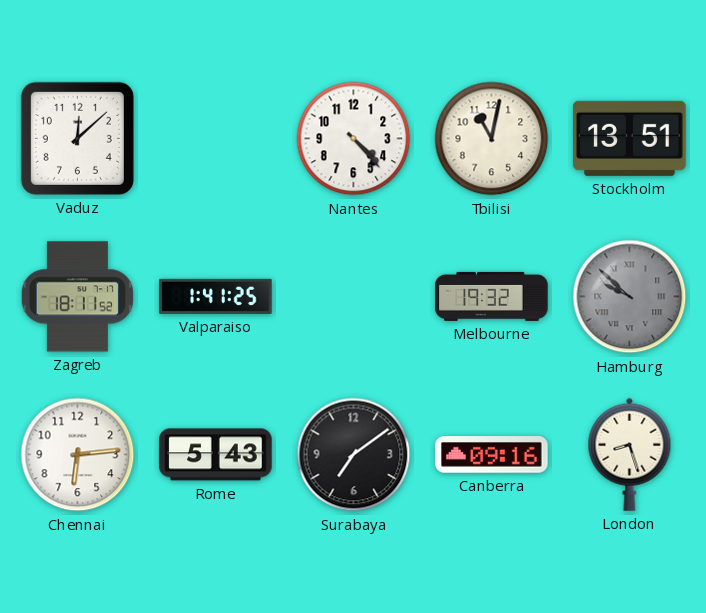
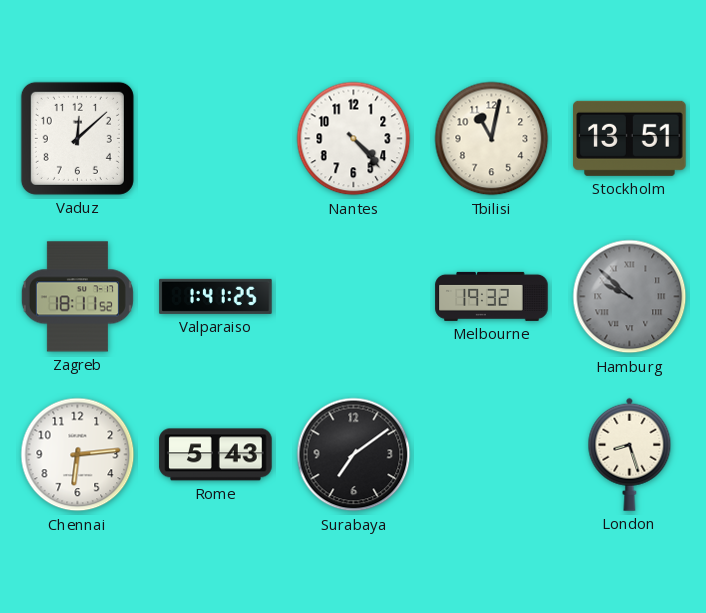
Canberra: 09:16 -> none
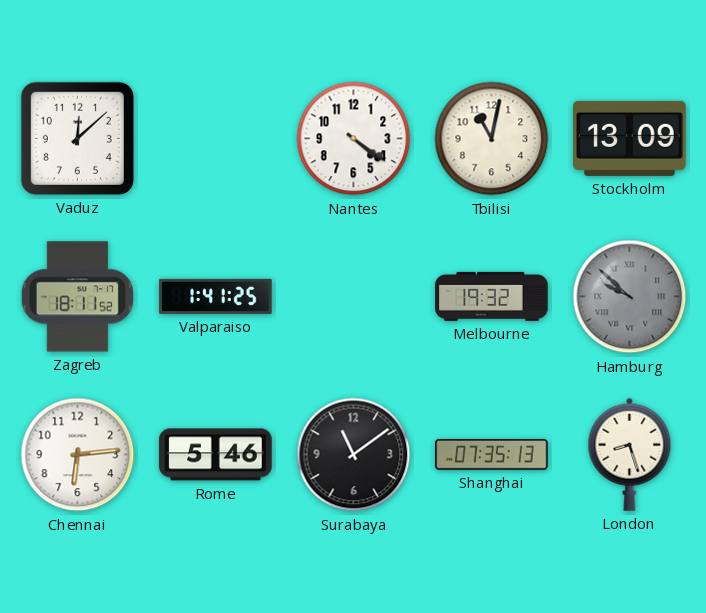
Nantes: 4:23 -> 4:21
Stockholm: 13:51 -> 13:09
Rome: 5:43 -> 5:46
Surabaya: 7:09 -> 11:09
Shanghai: none -> 07:35
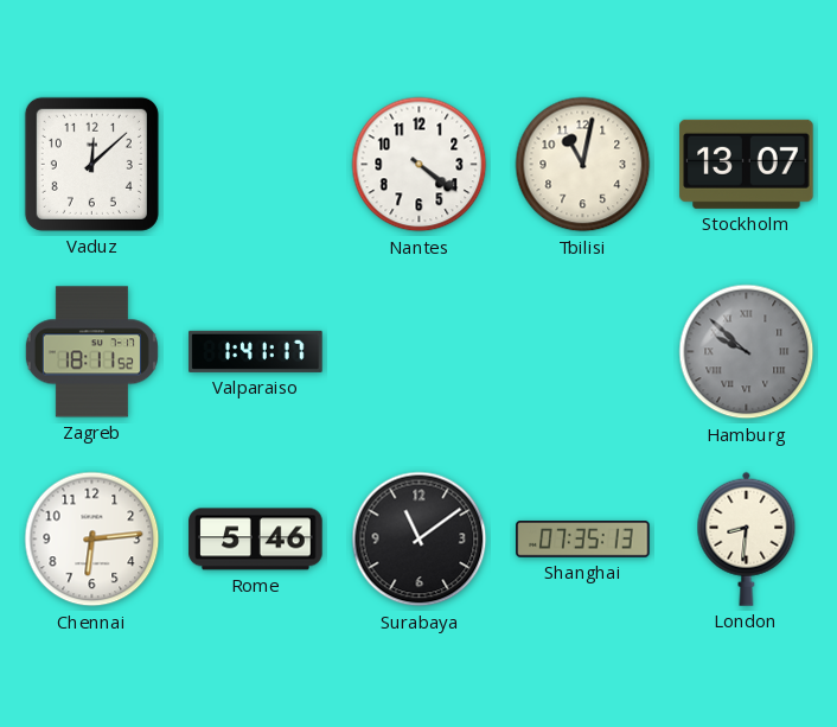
Stockholm: 13:09 -> 13:07
Valparaiso: 1:41:25 -> 1:41:17
Melbourne: 19:32 -> none
London: 8:27 -> 8:31
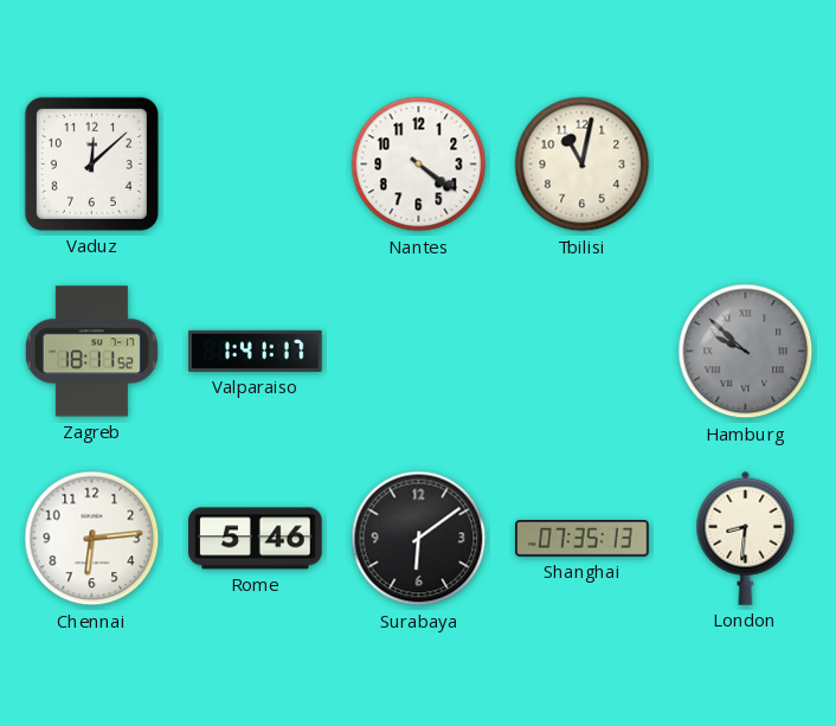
Stockholm: 13:07 -> none
Surabaya: 11:09 -> 6:09
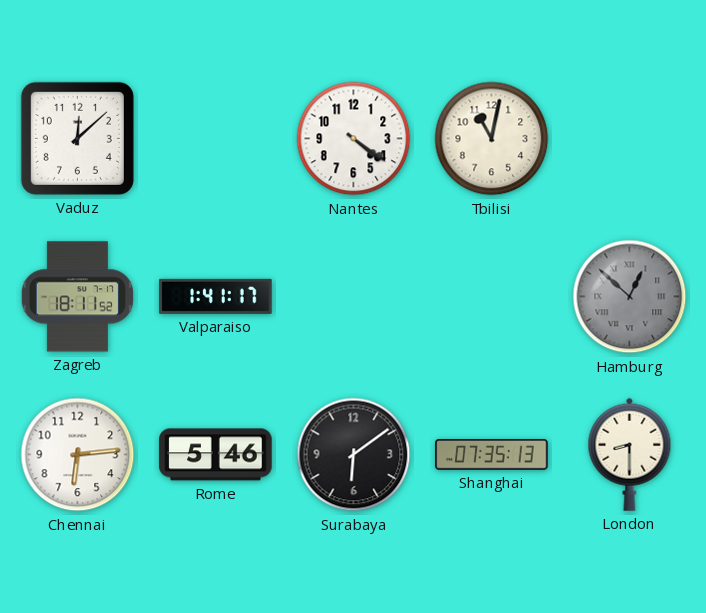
Hamburg: 9:52 -> 12:52
London: 8:31 -> 8:30
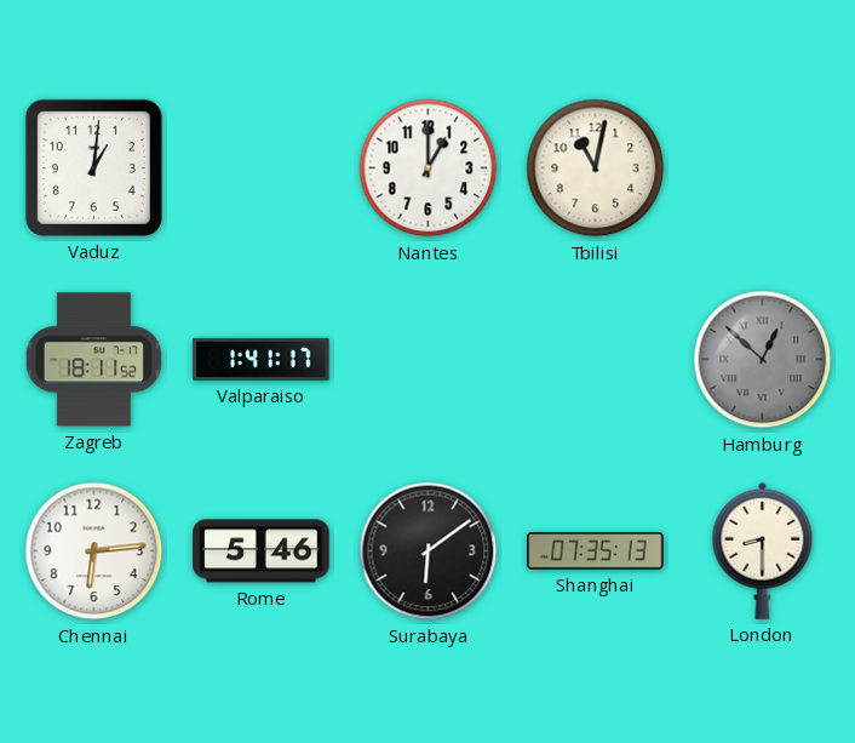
Vaduz: 12:08 -> 1:01
Nantes: 4:21 -> 1:00
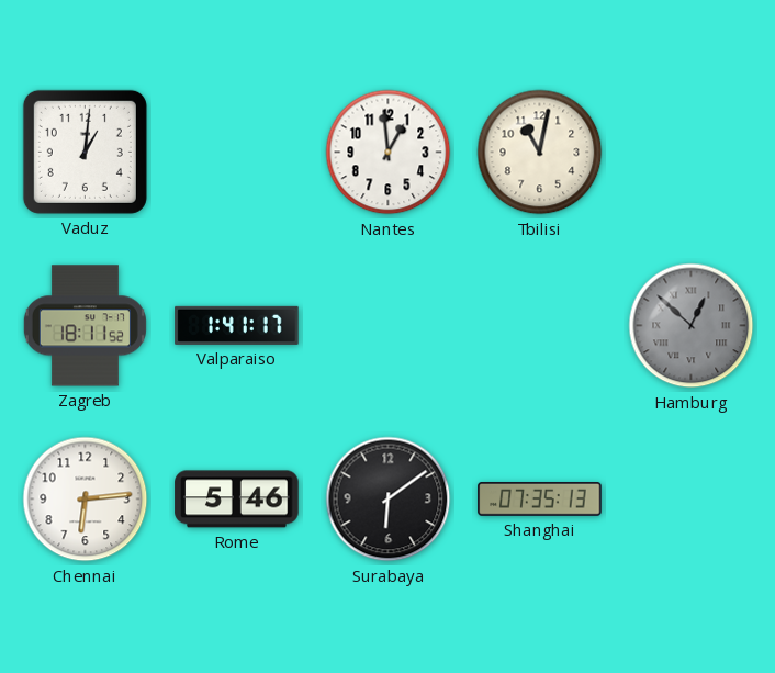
Nantes: 1:00 -> 12:59
London: 8:30 -> none
